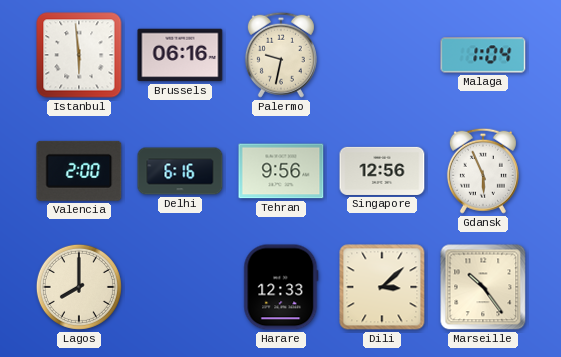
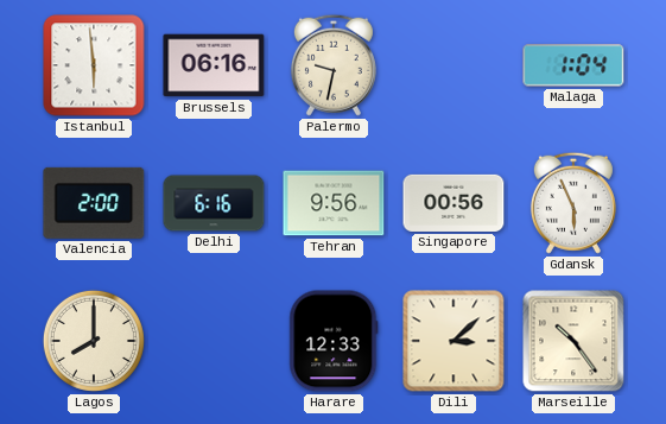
Singapore: 12:56 -> 00:56
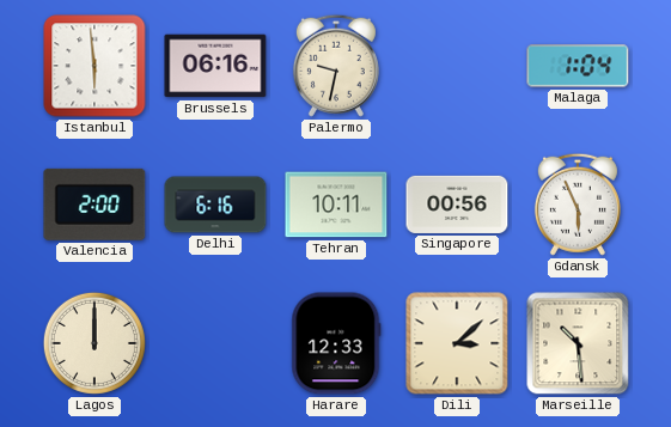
Tehran: 9:56 -> 10:11
Lagos: 8:00 -> 12:00
Marseille: 10:24 -> 10:29
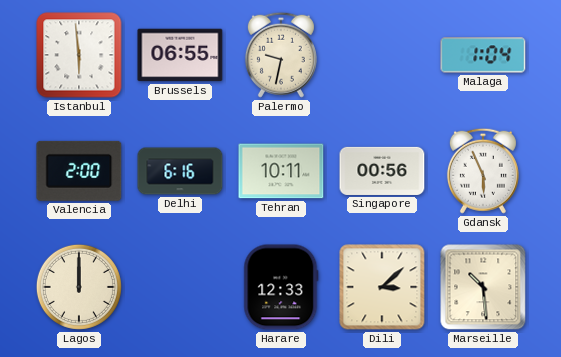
Brussels: 06:16 -> 06:55
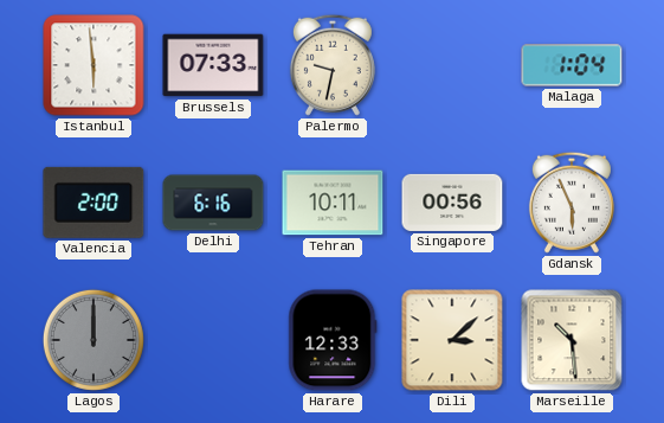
Brussels: 06:55 -> 07:33
Lagos dial: cream -> grey
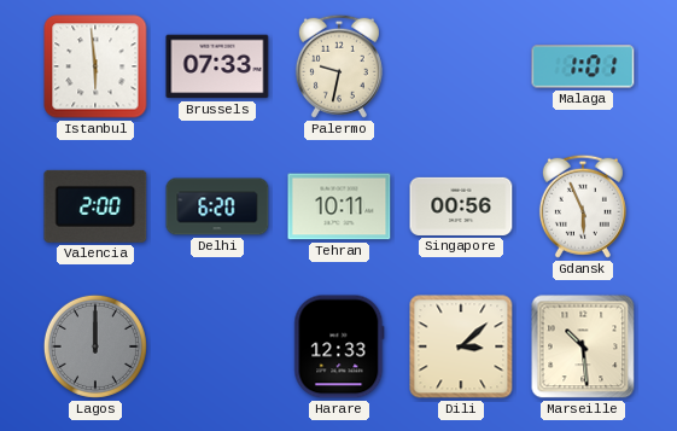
Malaga: 1:04 -> 1:01
Delhi: 6:16 -> 6:20
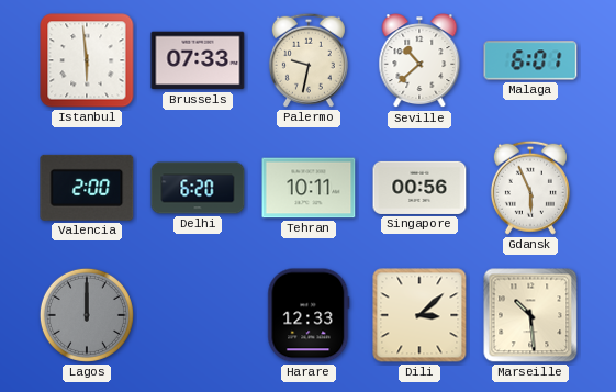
Seville: none -> 10:38
Malaga: 1:01 -> 6:01
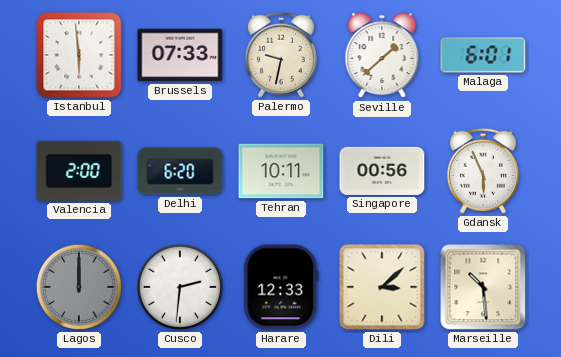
Seville: 10:38 -> 1:38
Cusco: none -> 2:31
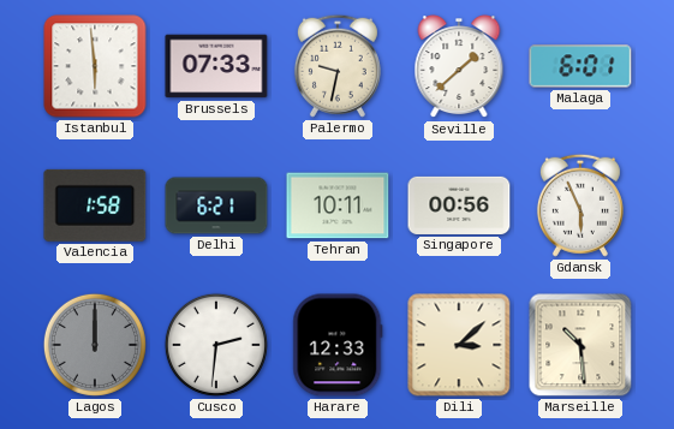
Valencia: 2:00 -> 1:58
Delhi: 6:20 -> 6:21
